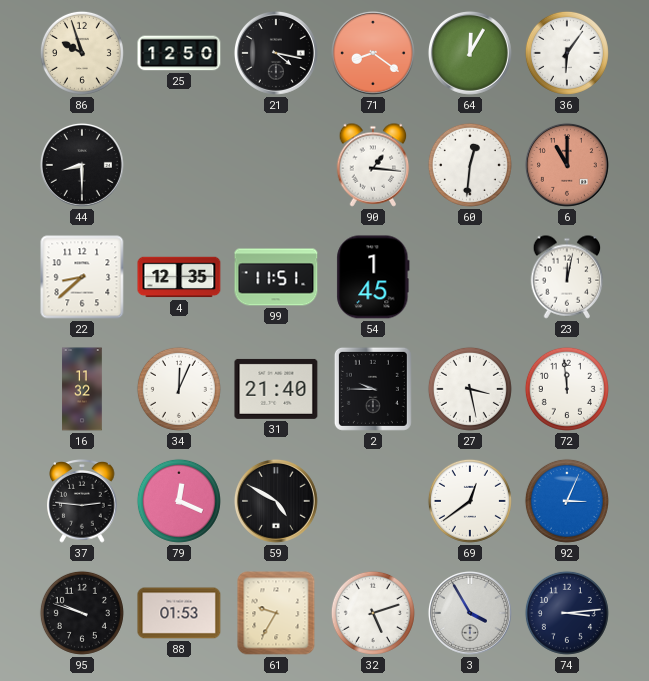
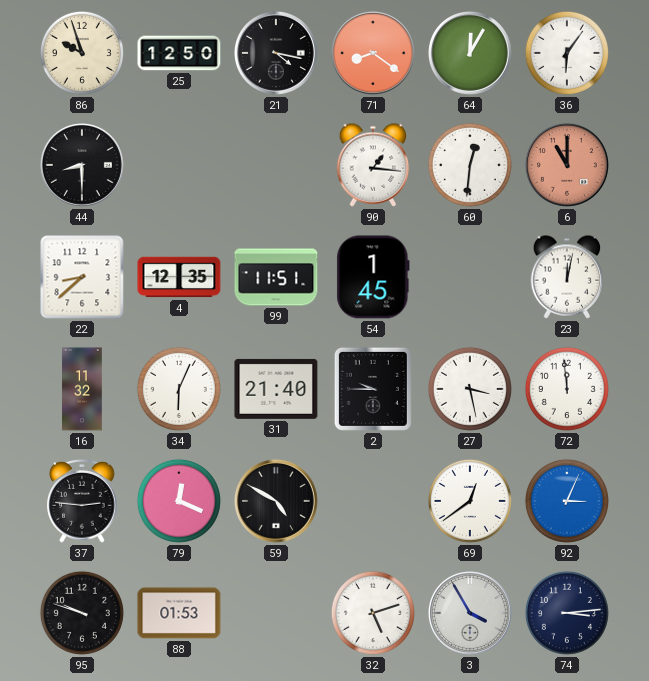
34: 12:04 -> 6:04
61: 9:35 -> none
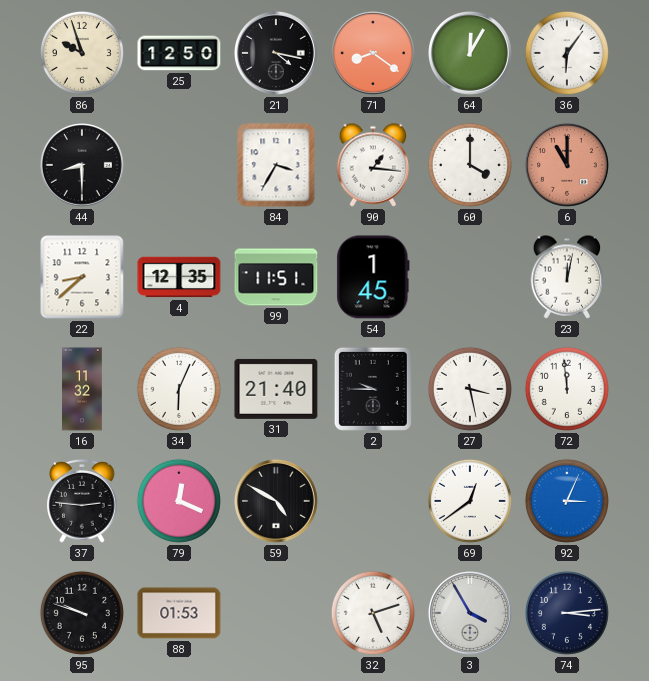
84: none -> 3:35
60: 12:31 -> 4:00
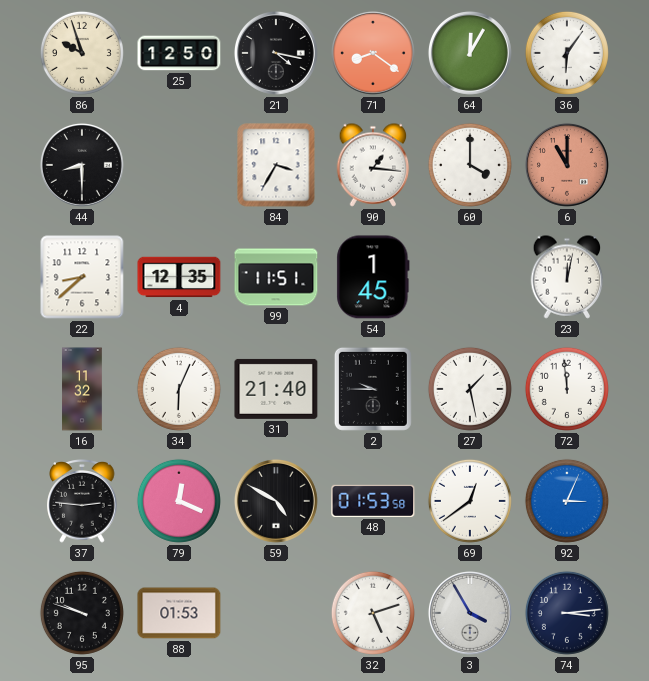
27: 3:28 -> 1:28
48: none -> 01:53
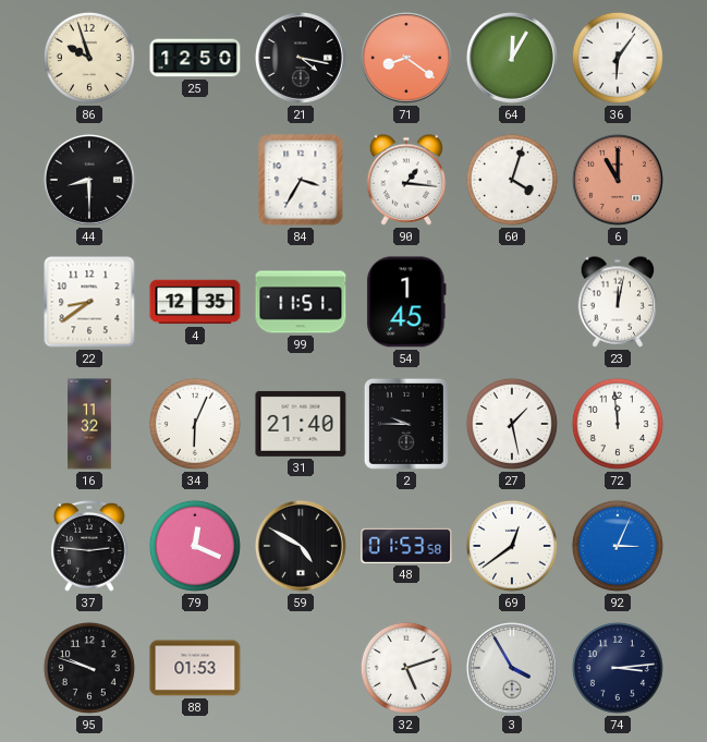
60: 4:00 -> 4:03
22: 8:38 -> 8:39
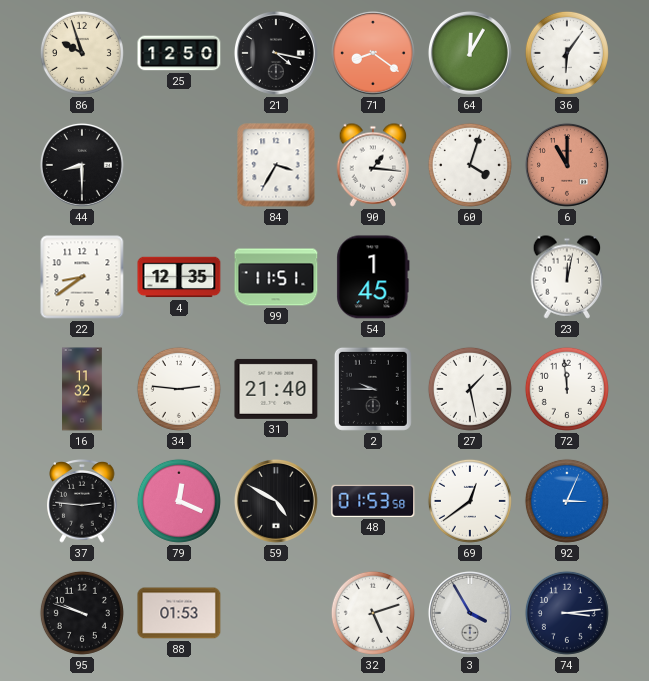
34: 6:04 -> 2:46
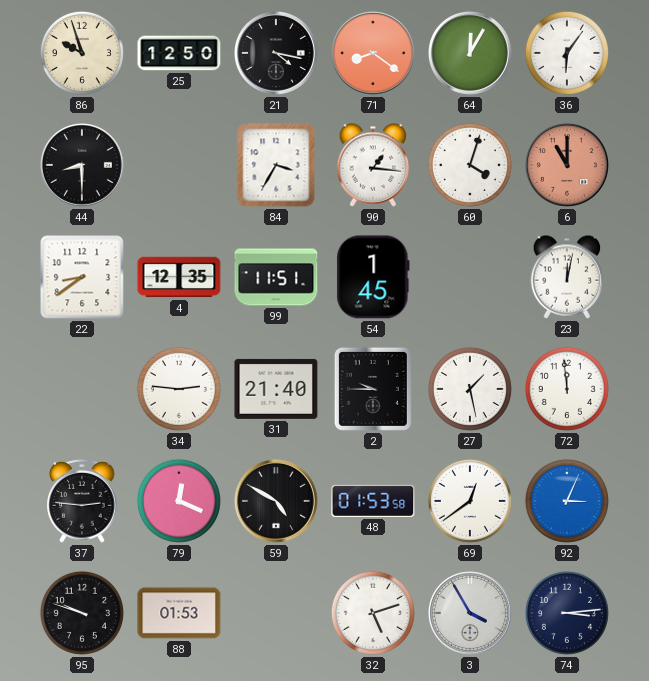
16: 11:32 -> none
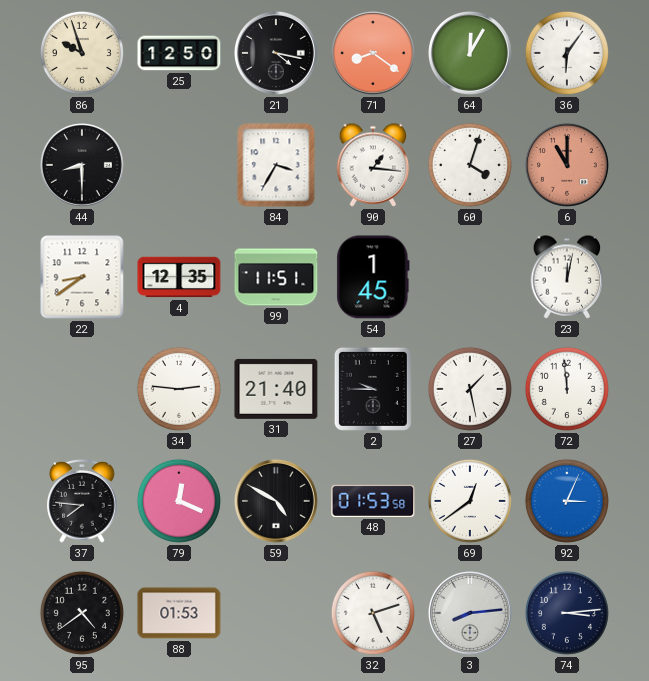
37: 2:46 -> 7:46
95: 9:48 -> 4:39
3: 3:55 -> 8:14
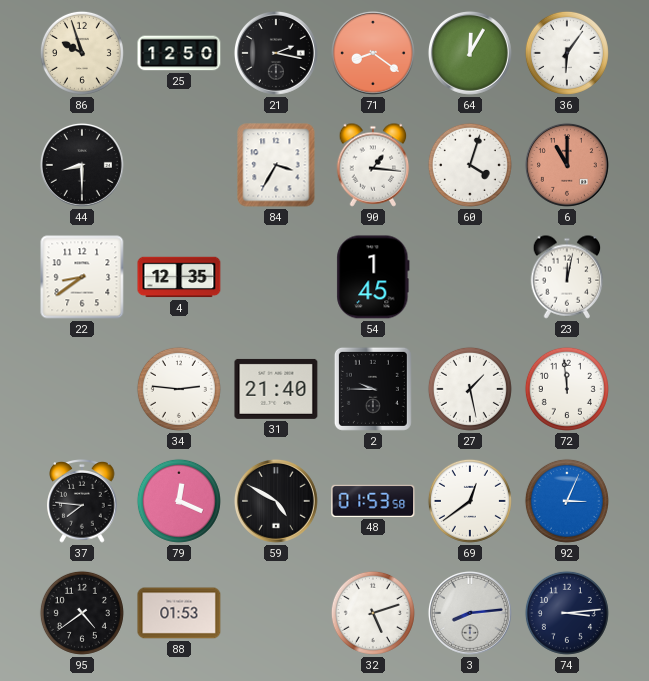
21: 4:17 -> 2:17
99: 11:51 -> none
